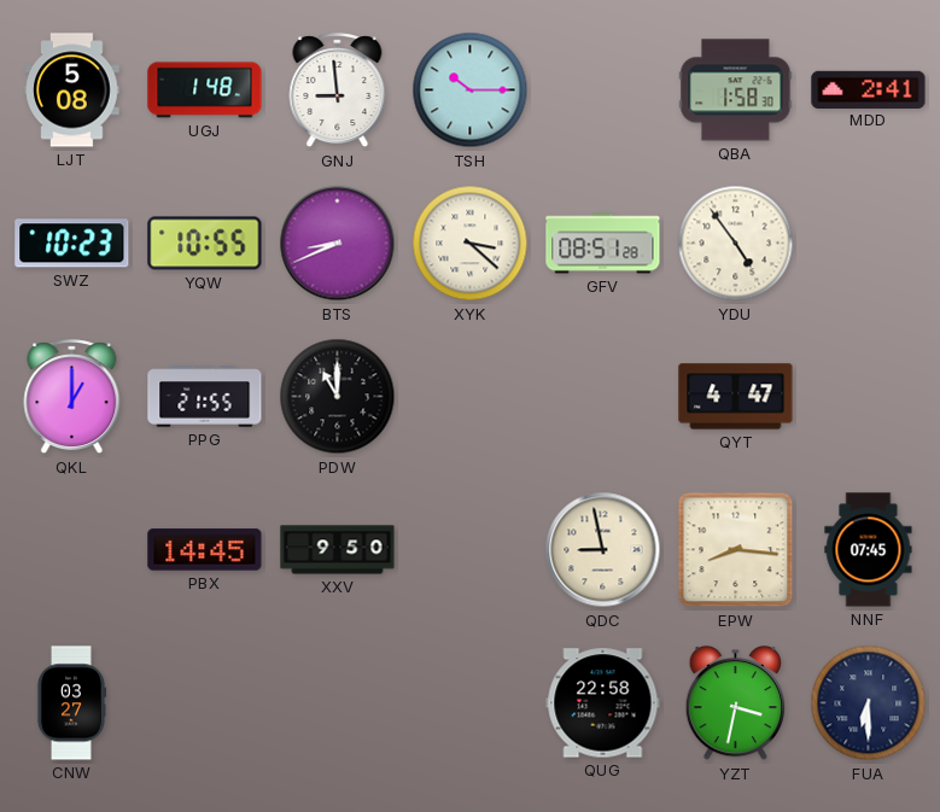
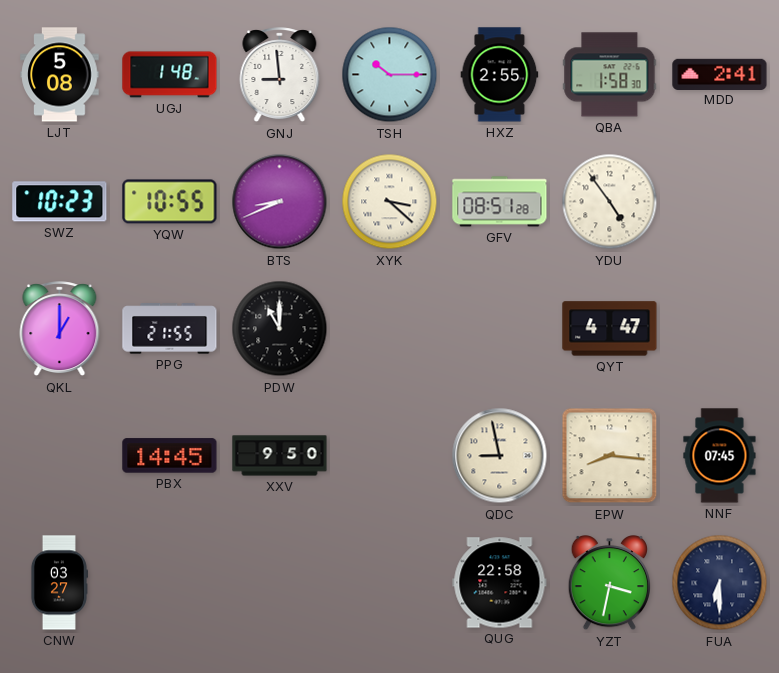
HXZ: none -> 2:55
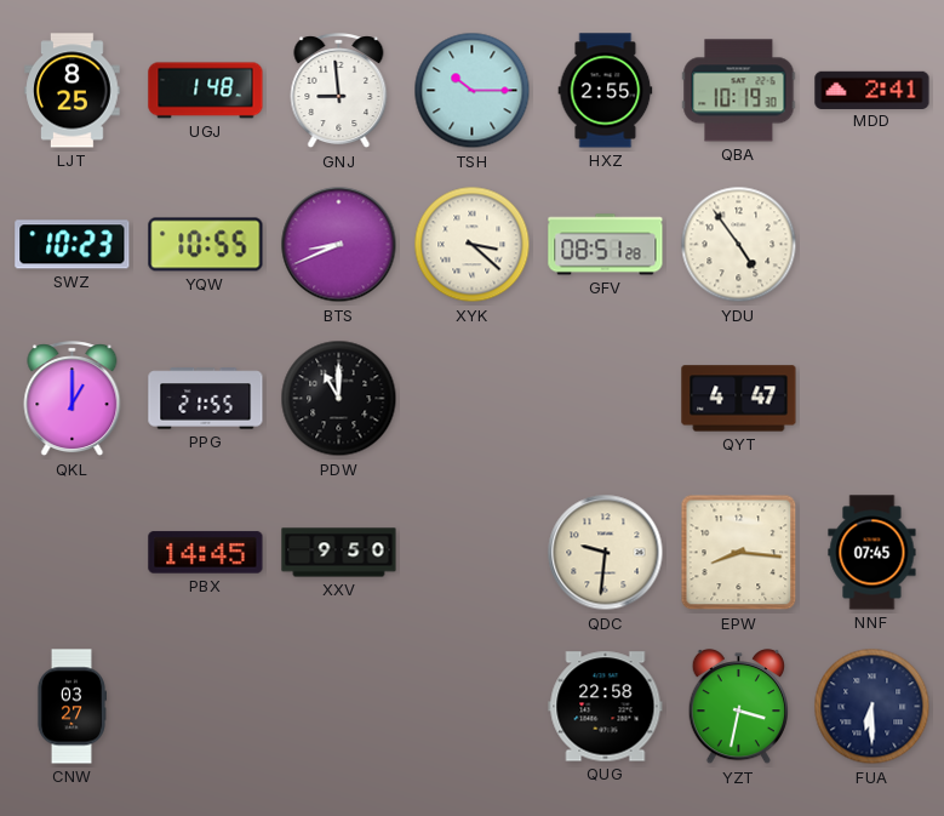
LJT: 5:08 -> 8:25
QBA: 1:58 -> 10:19
QDC: 8:58 -> 9:31
